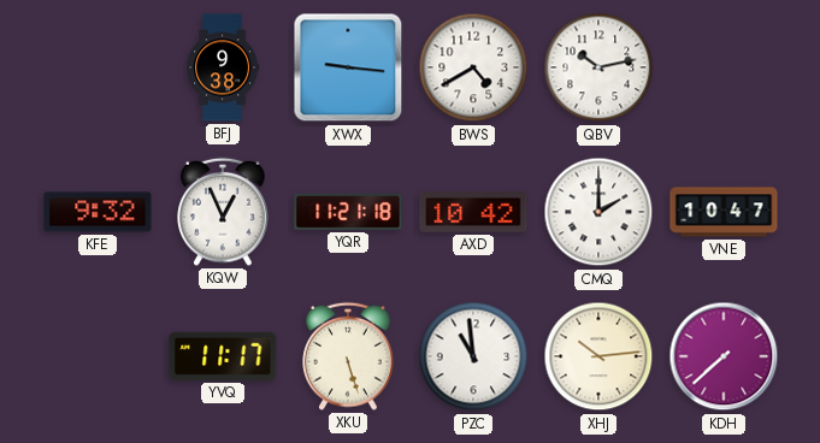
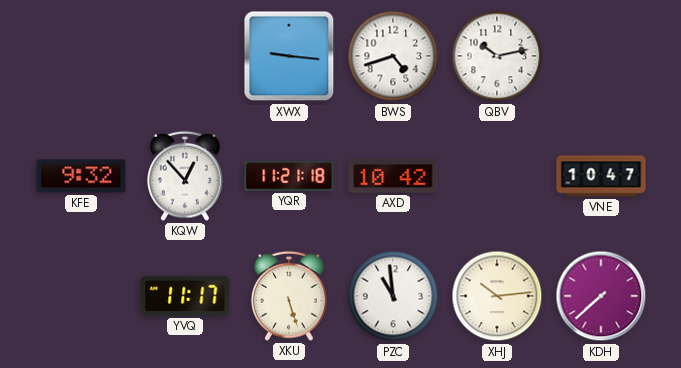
BFJ: 9:38 -> none
BWS: 4:40 -> 4:42
KQW: 12:56 -> 12:53
CMQ: 2:00 -> none
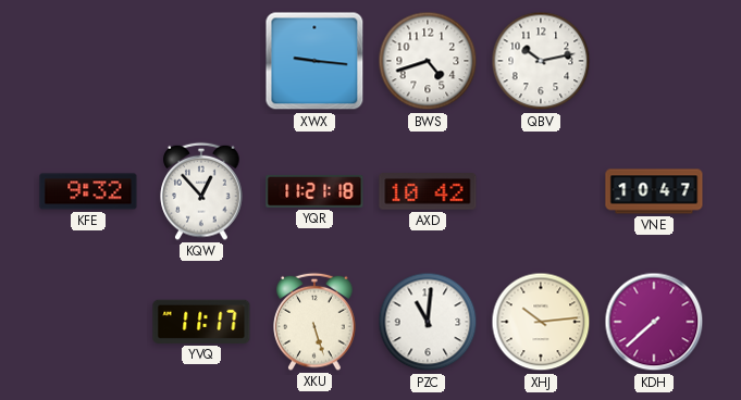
PZC: 10:59 -> 11:01
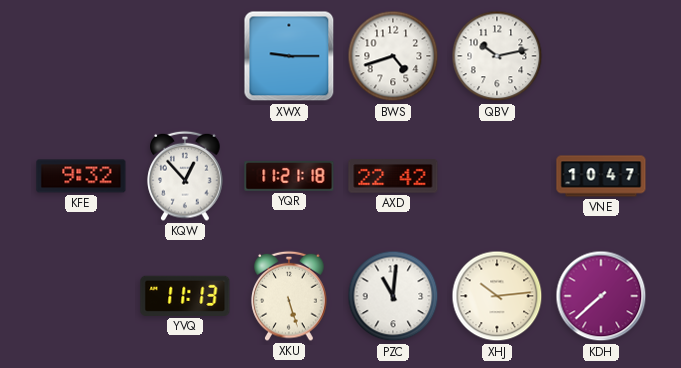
XWX: 9:16 -> 9:15
AXD: 10:42 -> 22:42
YVQ: 11:17 -> 11:13
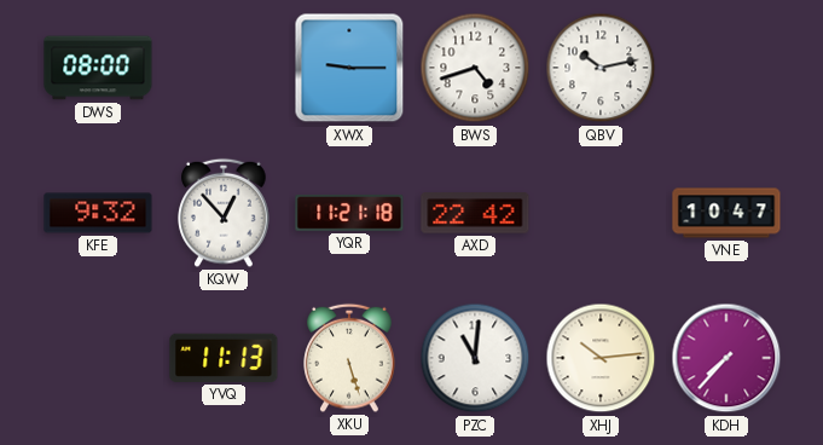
DWS: none -> 08:00
KDH: 7:38 -> 7:37
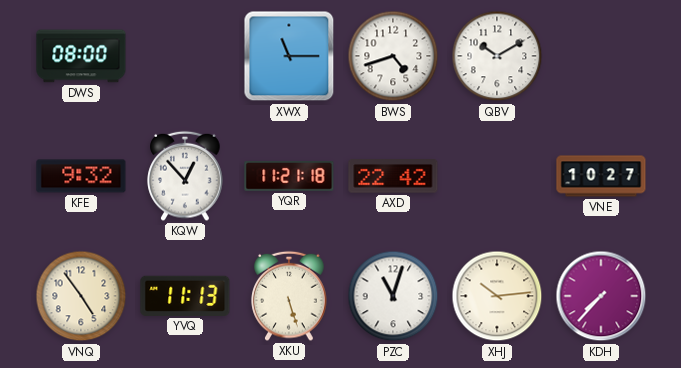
XWX: 9:15 -> 11:15
QBV: 10:13 -> 10:10
VNE: 10:47 -> 10:27
VNQ: none -> 4:54
PZC: 11:01 -> 11:03
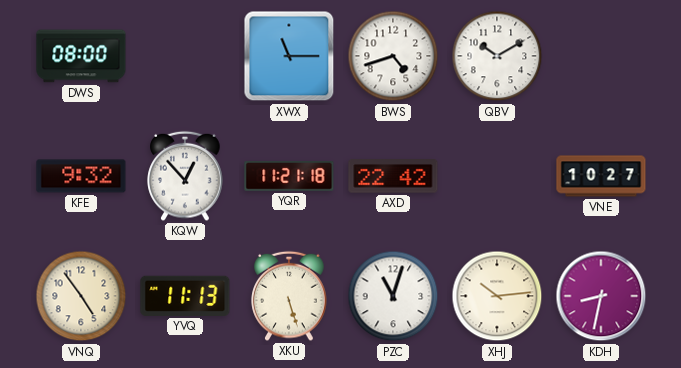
KDH: 7:37 -> 8:32
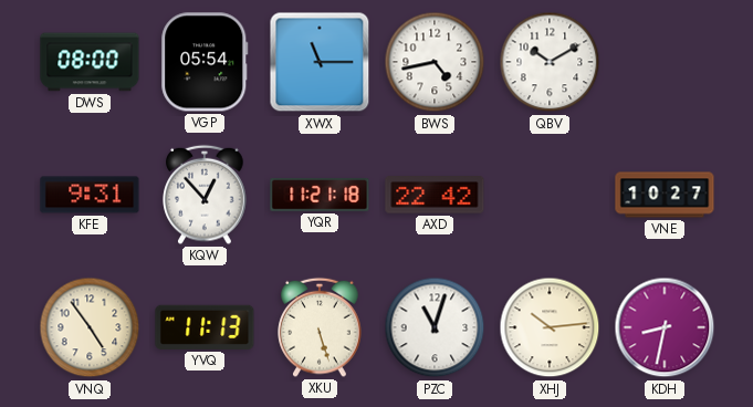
VGP: none -> 05:54
BWS: 4:42 -> 4:43
KFE: 9:32 -> 9:31
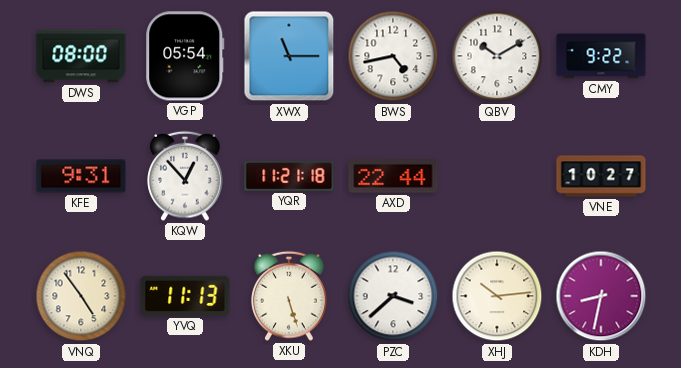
CMY: none -> 9:22
AXD: 22:42 -> 22:44
PZC: 11:03 -> 3:38
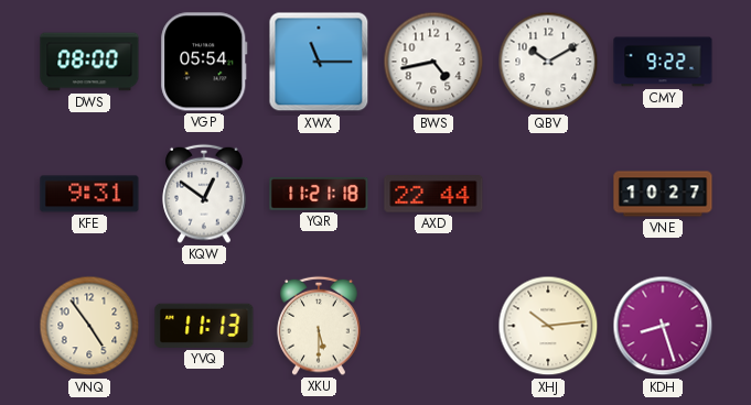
KQW: 12:53 -> 12:51
XKU: 5:27 -> 5:30
PZC: 3:38 -> none
KDH: 8:32 -> 8:27
